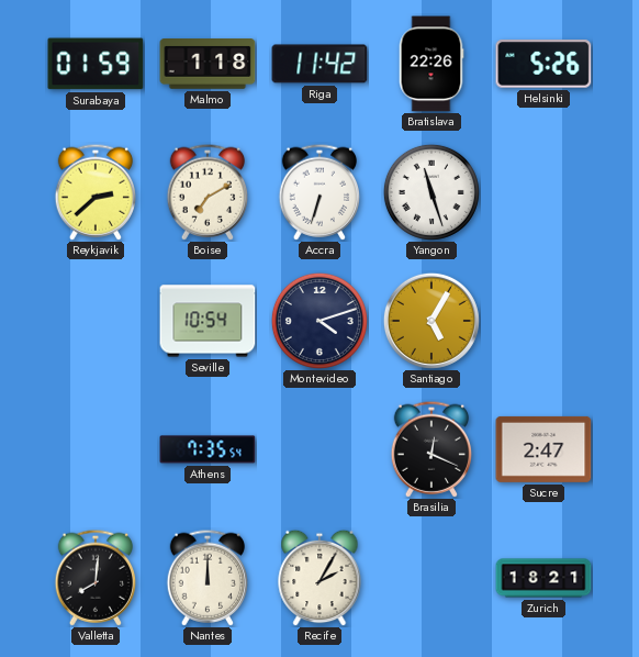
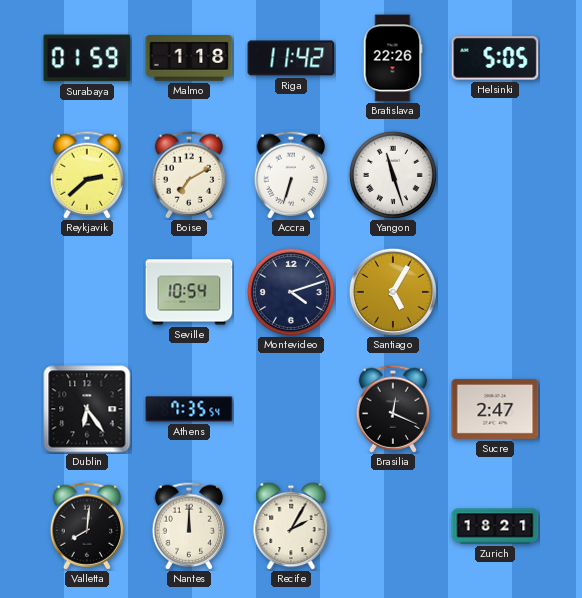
Helsinki: 5:26 -> 5:05
Dublin: none -> 6:24
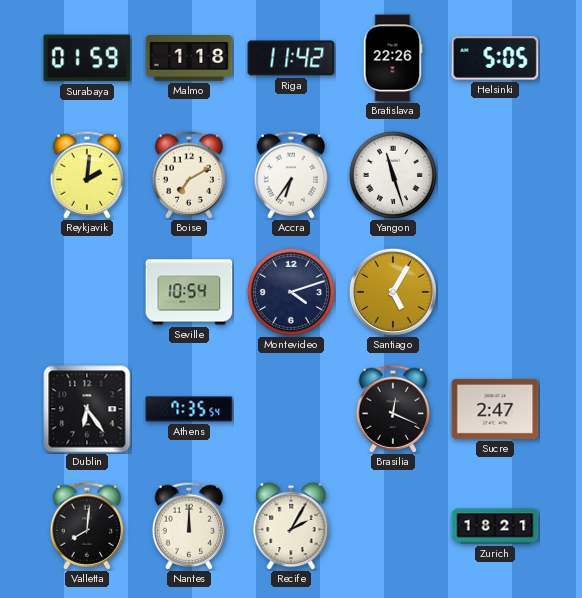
Reykjavik: 2:38 -> 2:01
Accra: 6:33 -> 6:36
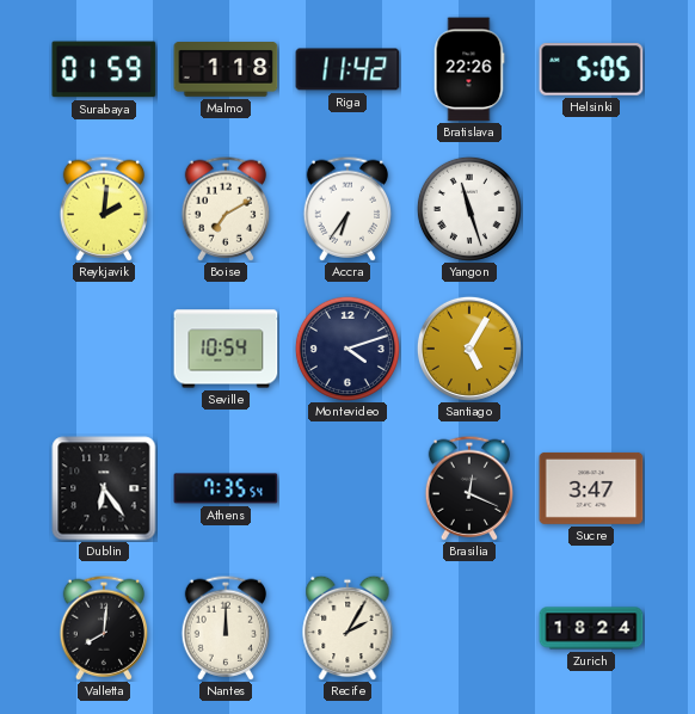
Sucre: 2:47 -> 3:47
Zurich: 18:21 -> 18:24
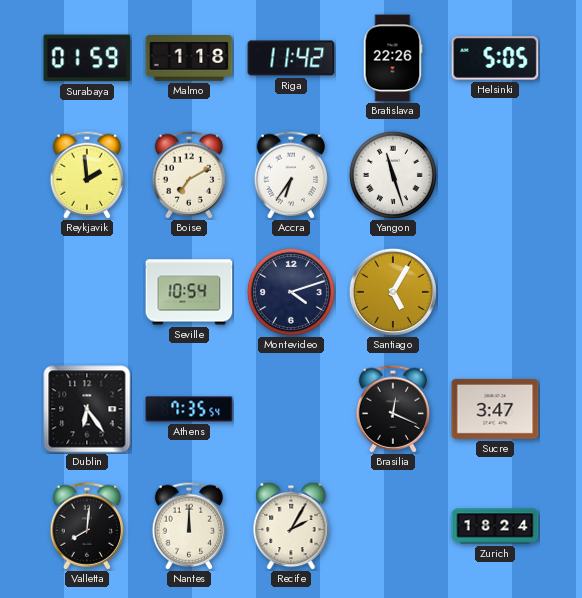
Reykjavik: 2:01 -> 1:59
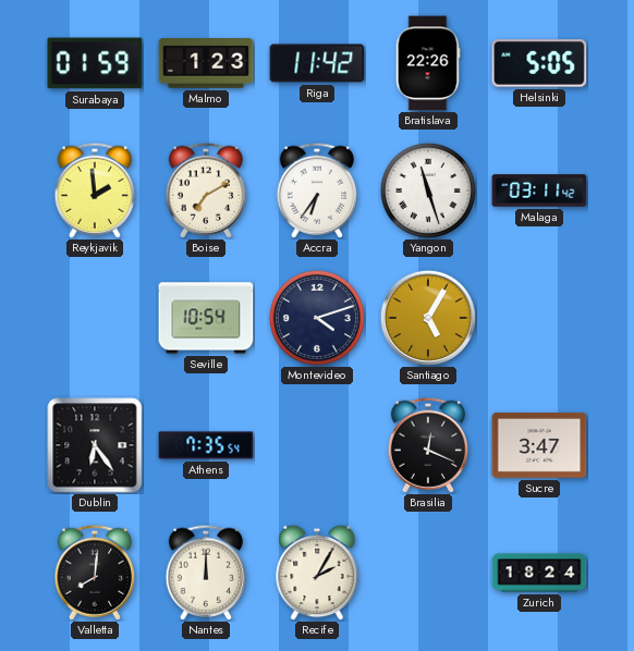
Malmo: 1:18 -> 1:23
Malaga: none -> 03:11
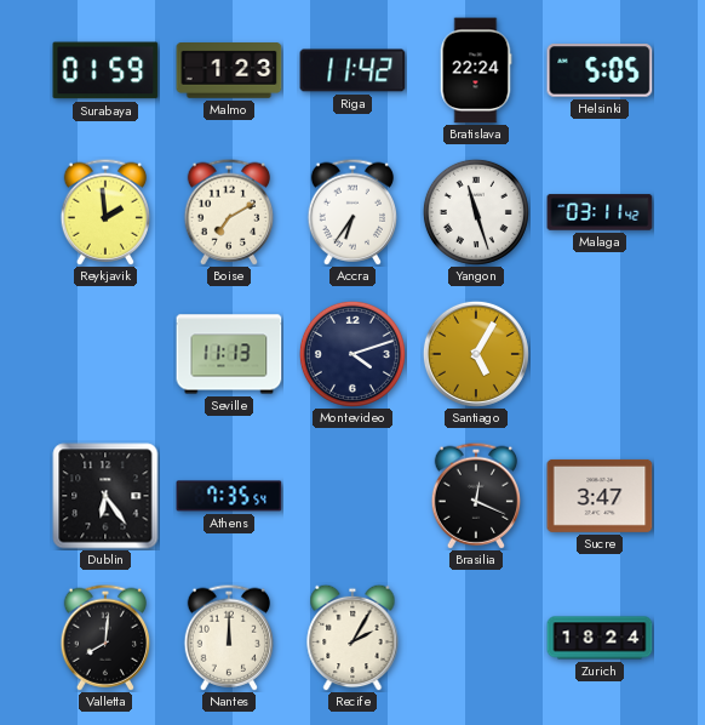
Bratislava: 22:26 -> 22:24
Seville: 10:54 -> 11:13
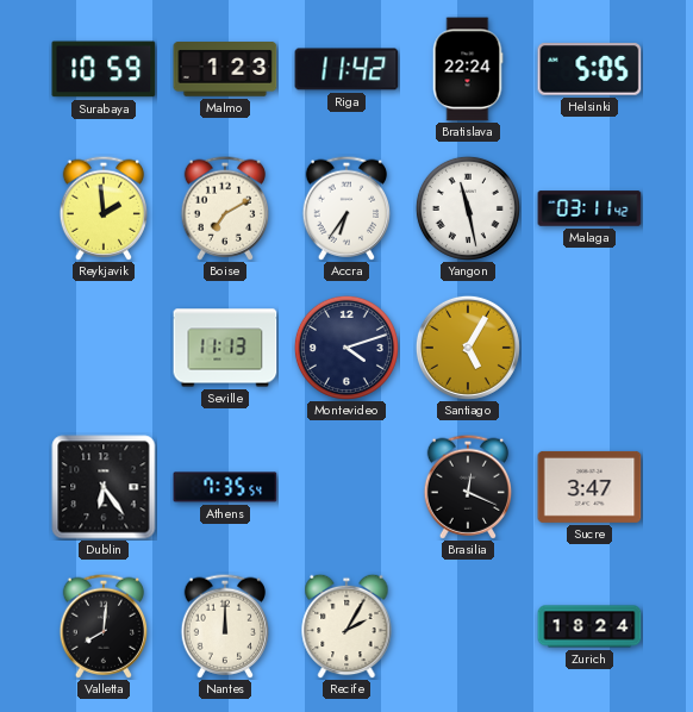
Surabaya: 01:59 -> 10:59
Yangon: 11:27 -> 11:28
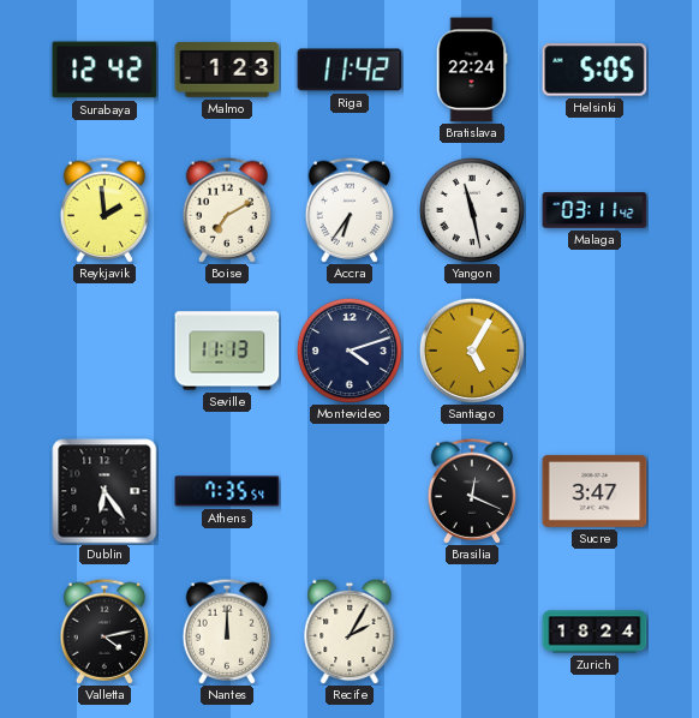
Surabaya: 10:59 -> 12:42
Valletta: 8:01 -> 4:13
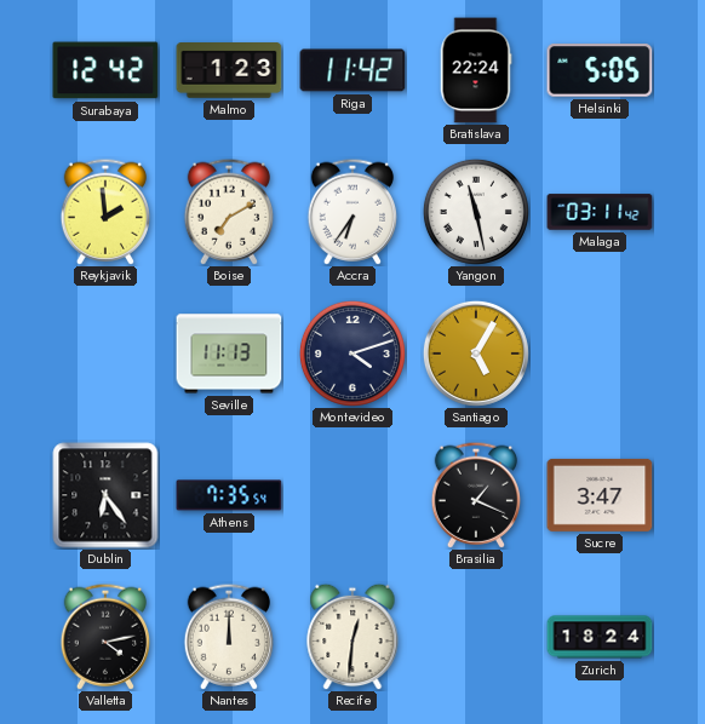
Brasilia: 12:19 -> 1:19
Recife: 2:05 -> 12:31
